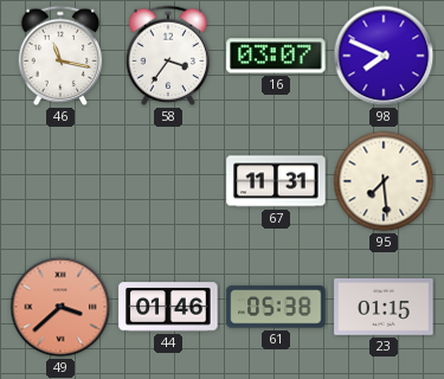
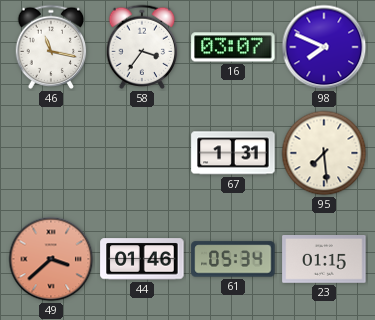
67: 11:31 -> 1:31
61: 05:38 -> 05:34
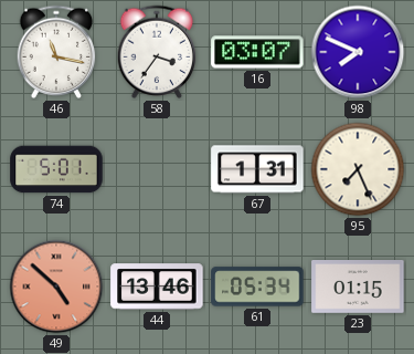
74: none -> 5:01
95: 7:29 -> 7:26
49: 3:38 -> 4:52
44: 01:46 -> 13:46
